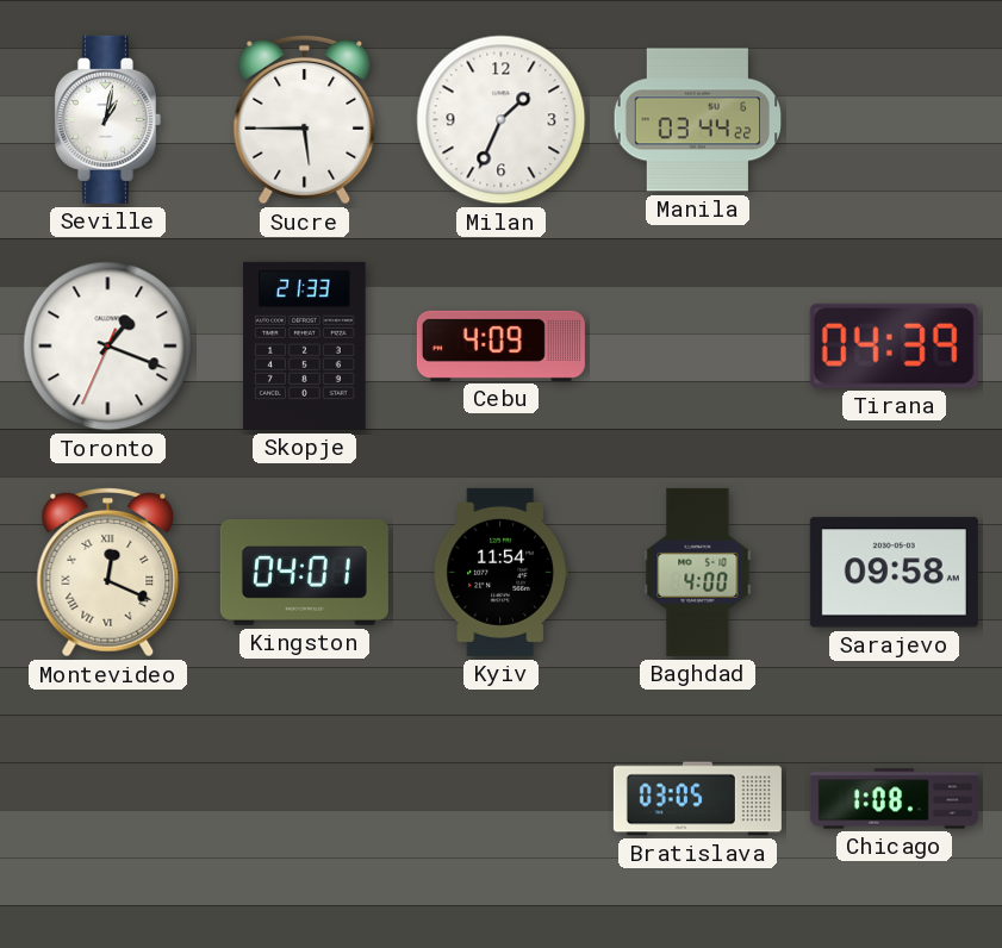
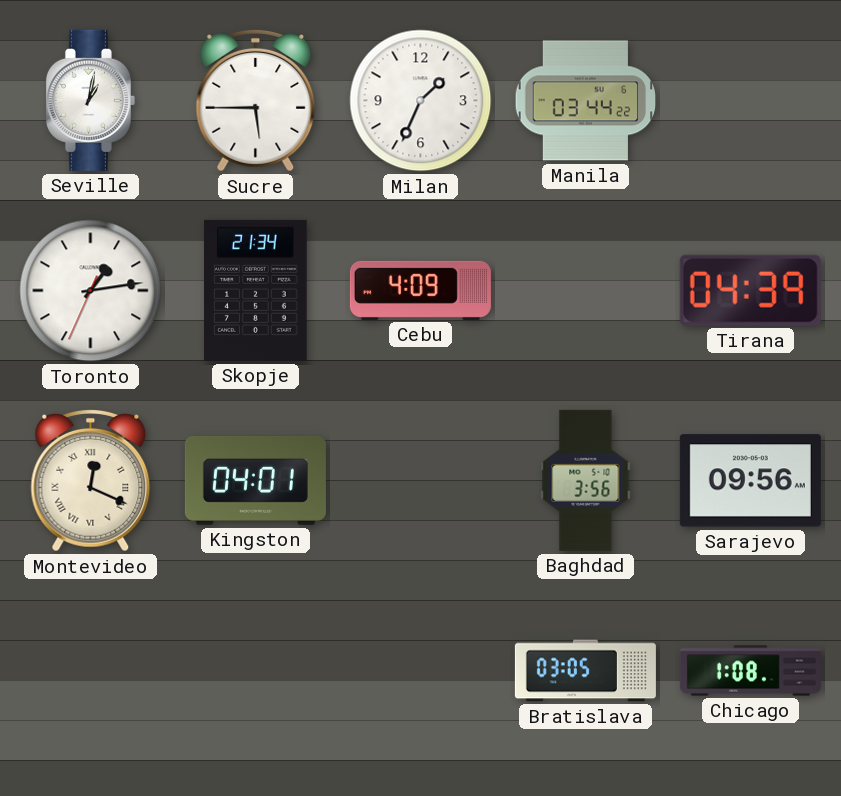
Toronto: 1:18 -> 1:13
Skopje: 21:33 -> 21:34
Kyiv: 11:54 -> none
Baghdad: 4:00 -> 3:56
Sarajevo: 09:58 -> 09:56
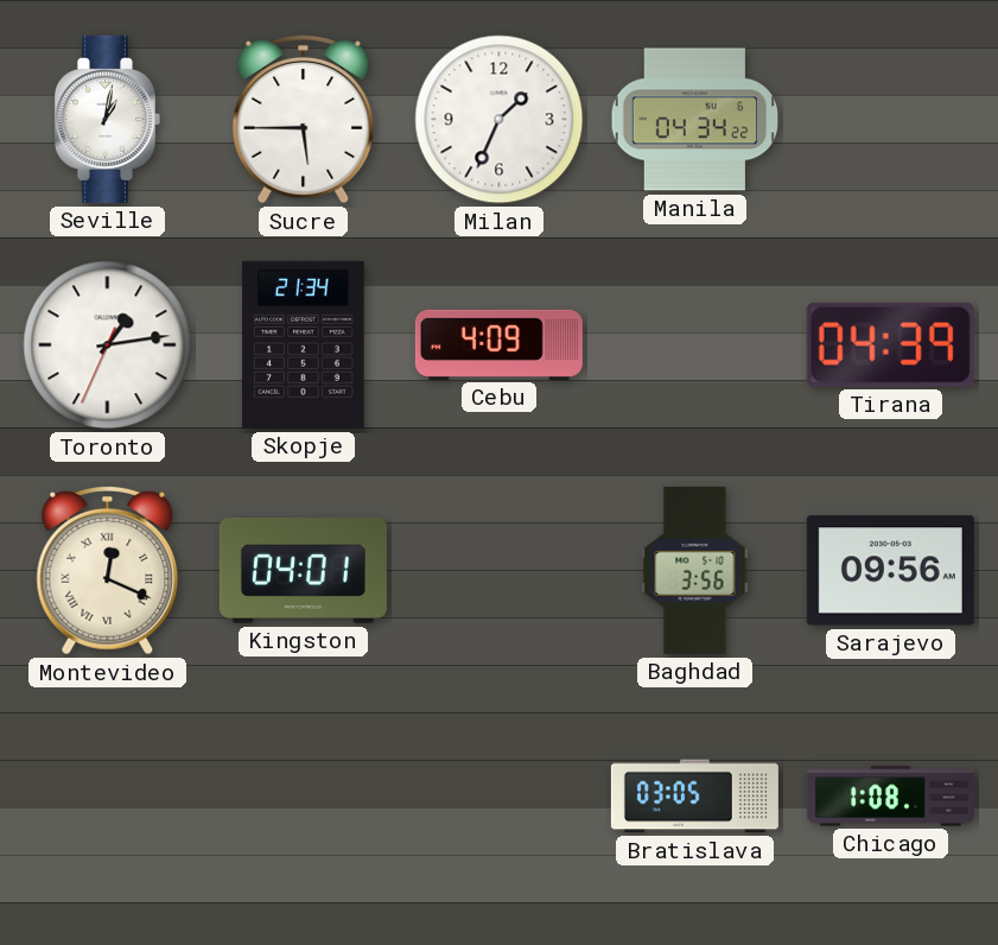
Manila: 03:44 -> 04:34
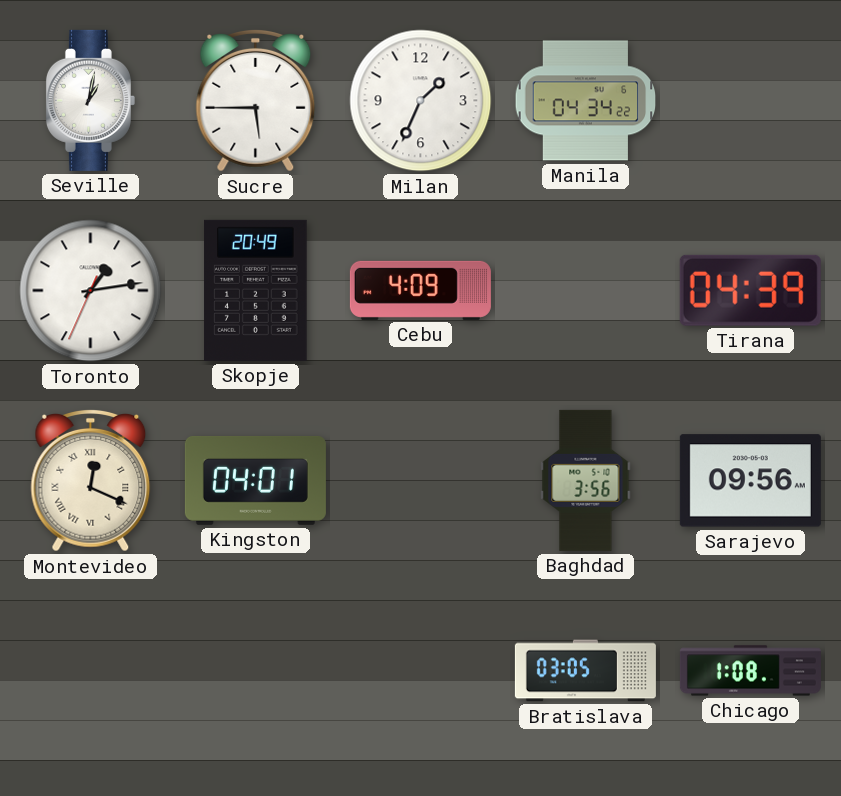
Skopje: 21:34 -> 20:49
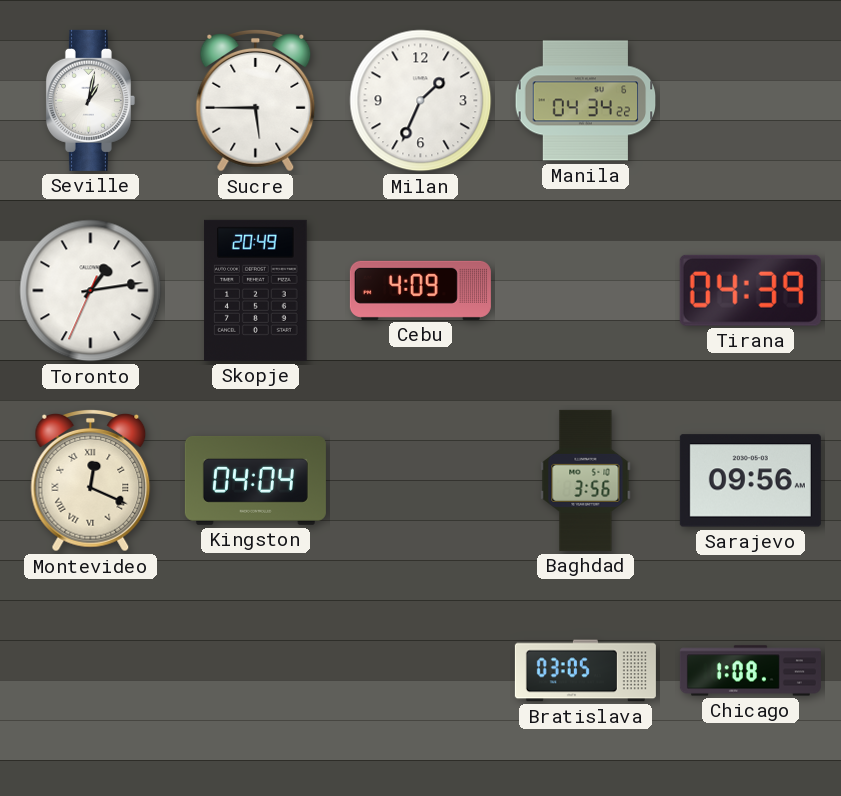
Kingston: 04:01 -> 04:04
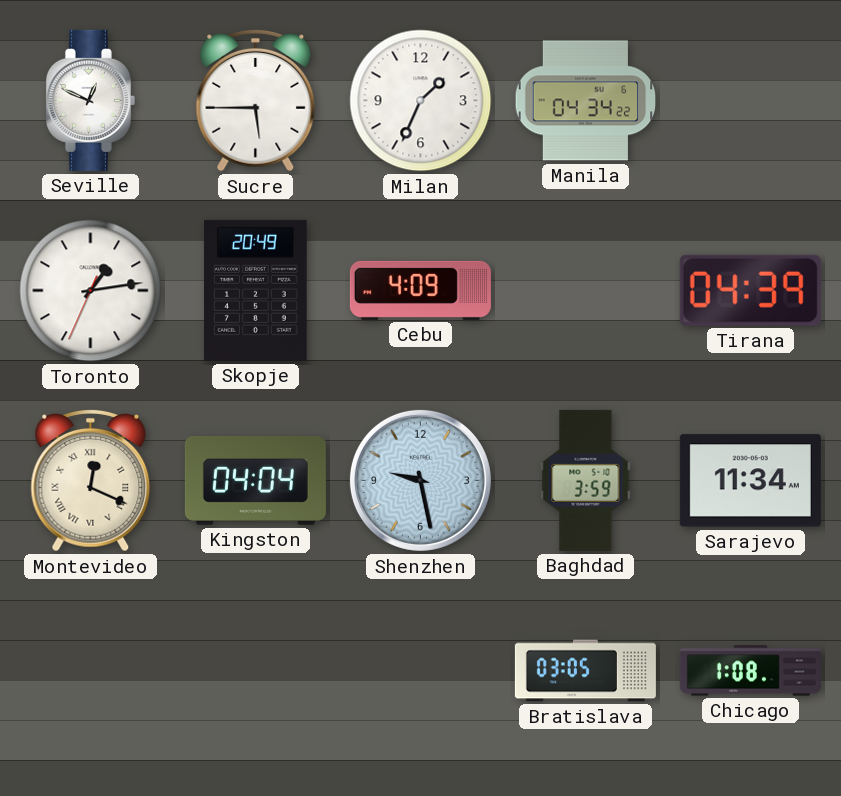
Seville: 1:02 -> 12:49
Shenzhen: none -> 9:28
Baghdad: 3:56 -> 3:59
Sarajevo: 09:56 -> 11:34
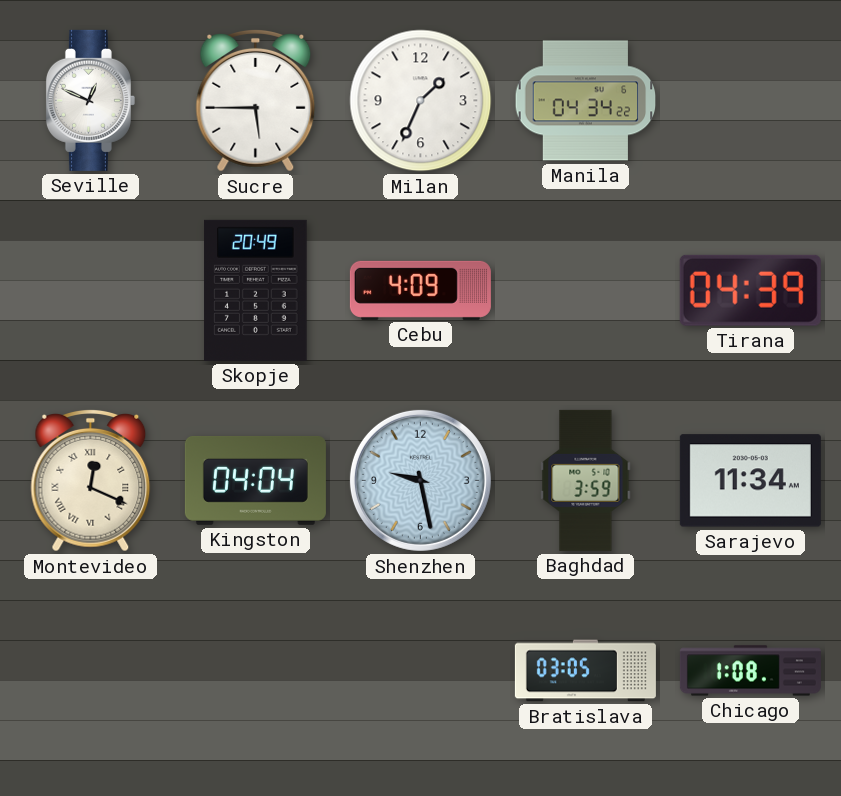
Toronto: 1:13 -> none
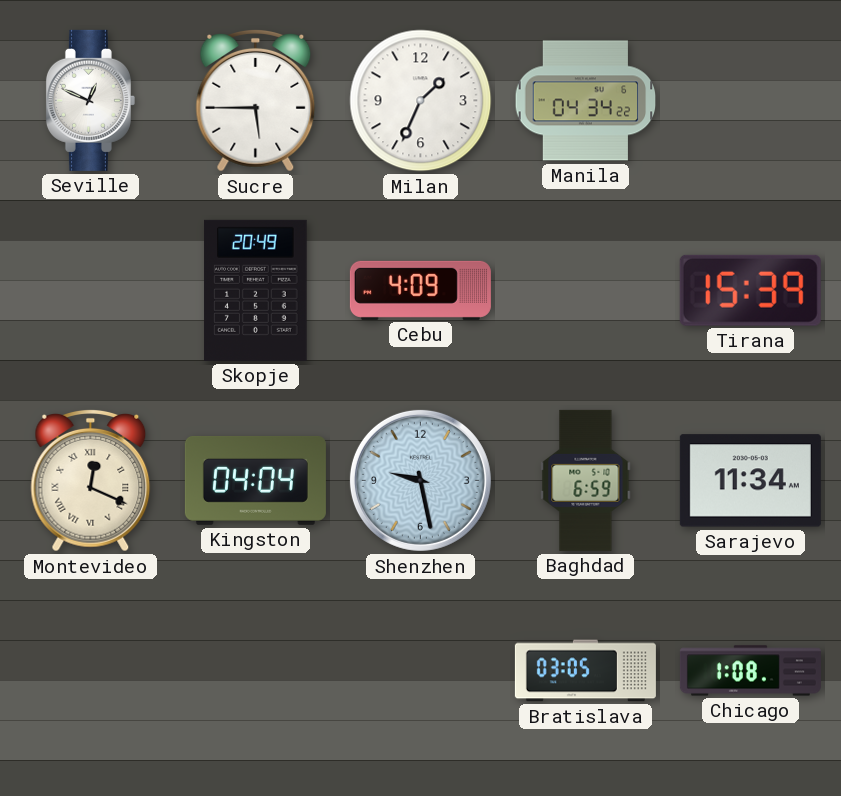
Tirana: 04:39 -> 15:39
Baghdad: 3:59 -> 6:59
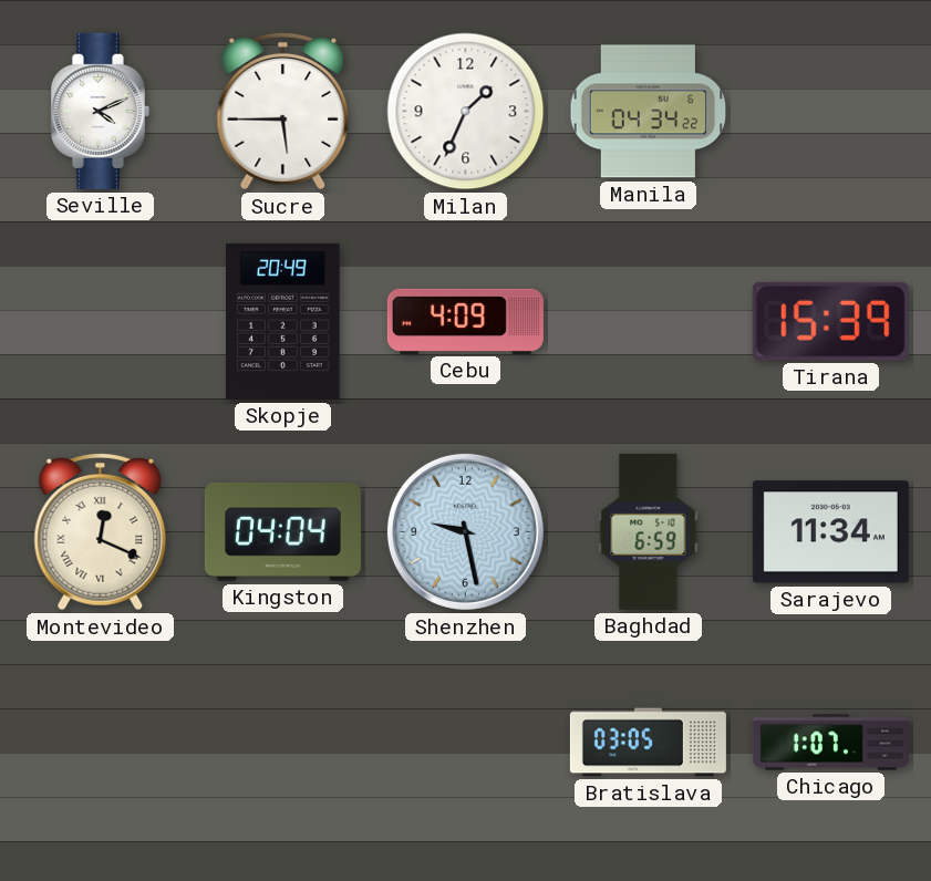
Seville: 12:49 -> 4:11
Chicago: 1:08 -> 1:07
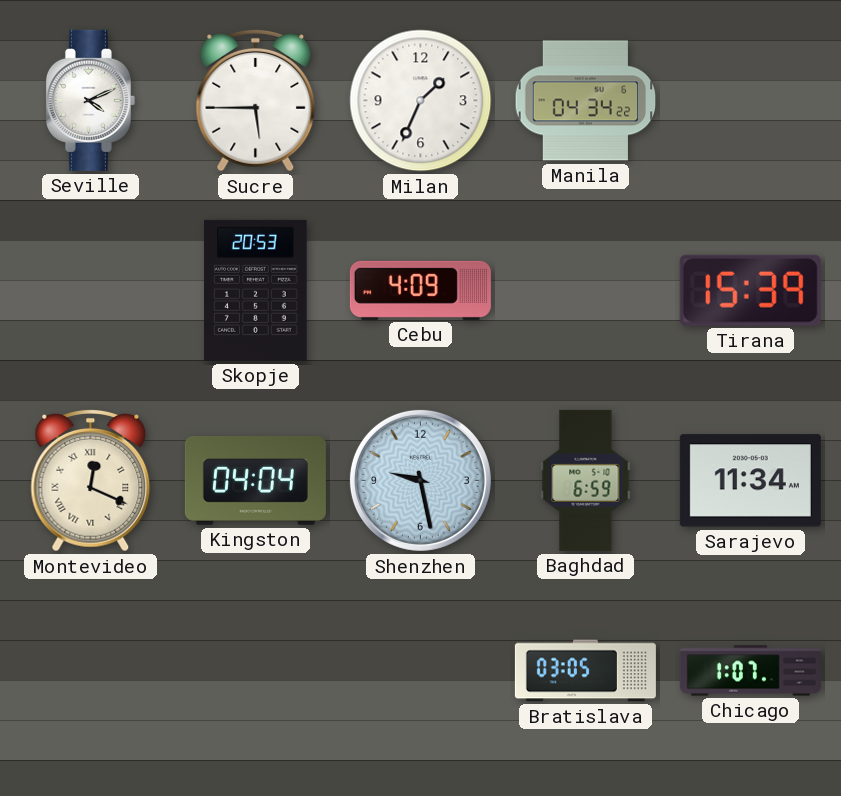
Skopje: 20:49 -> 20:53
